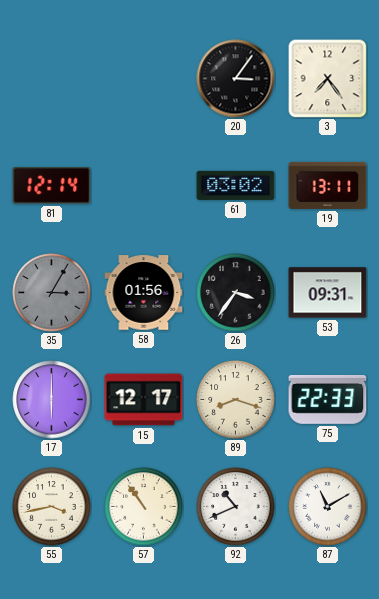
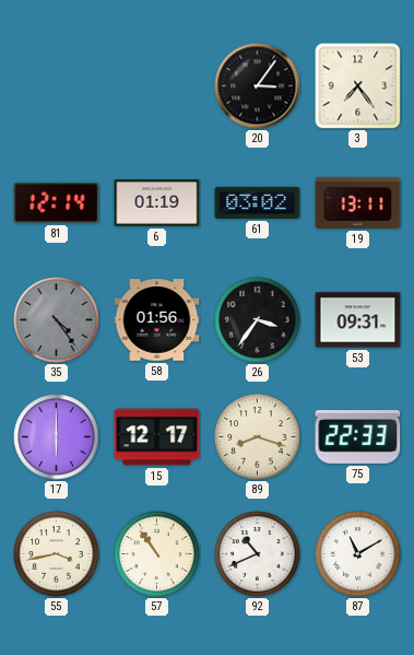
6: none -> 01:19
35: 3:05 -> 4:24
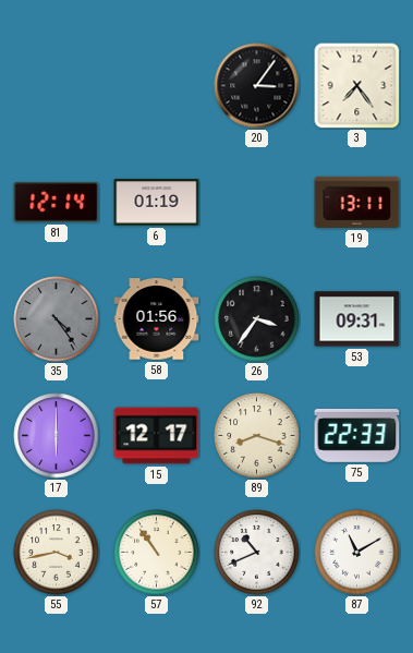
61: 03:02 -> none
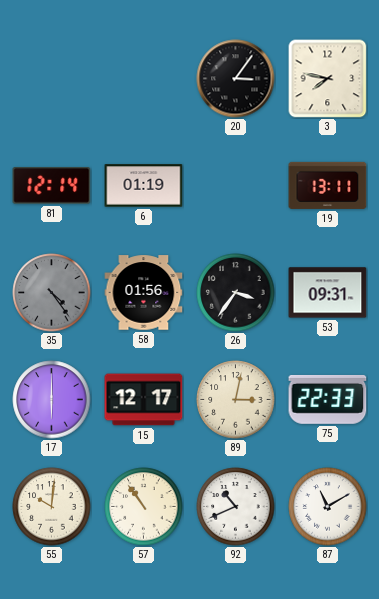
3: 7:24 -> 7:47
89: 8:18 -> 3:02
55: 3:43 -> 10:01
